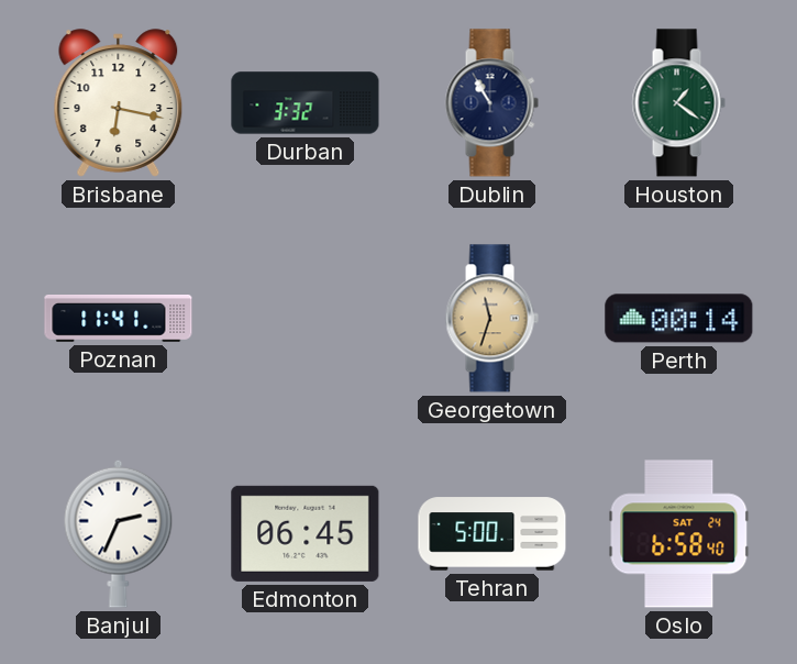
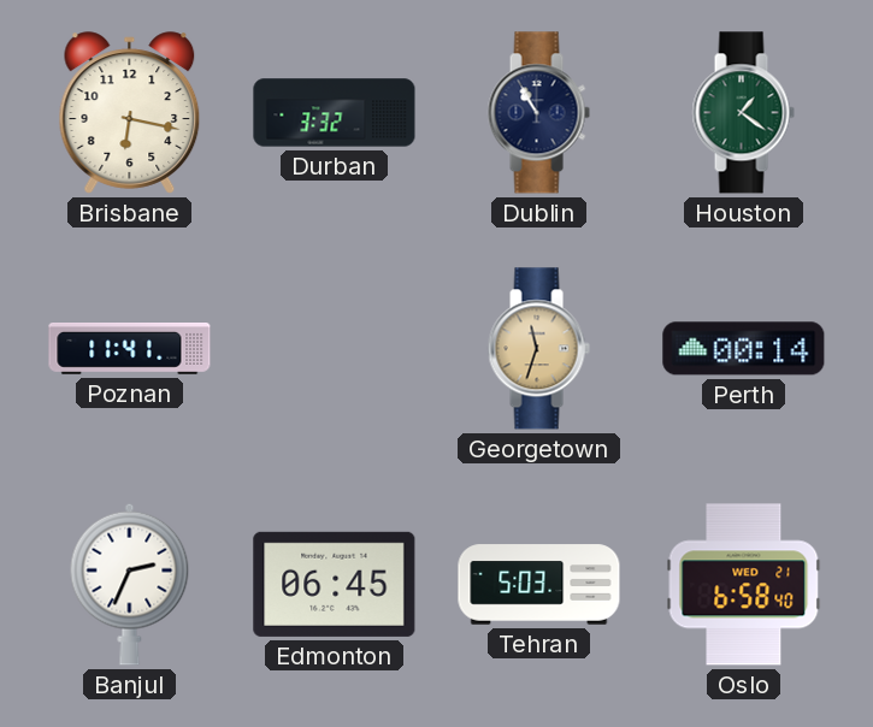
Tehran: 5:00 -> 5:03
Oslo date: SAT 24 -> WED 21
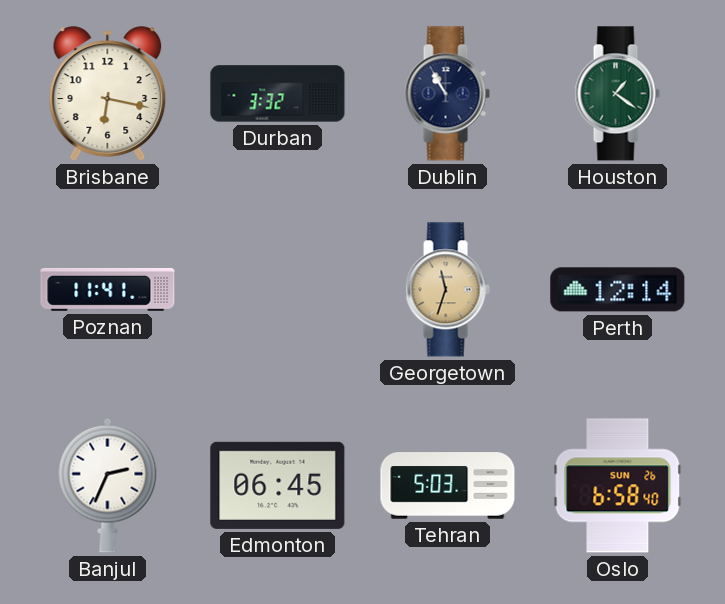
Perth: 00:14 -> 12:14
Oslo date: WED 21 -> SUN 26
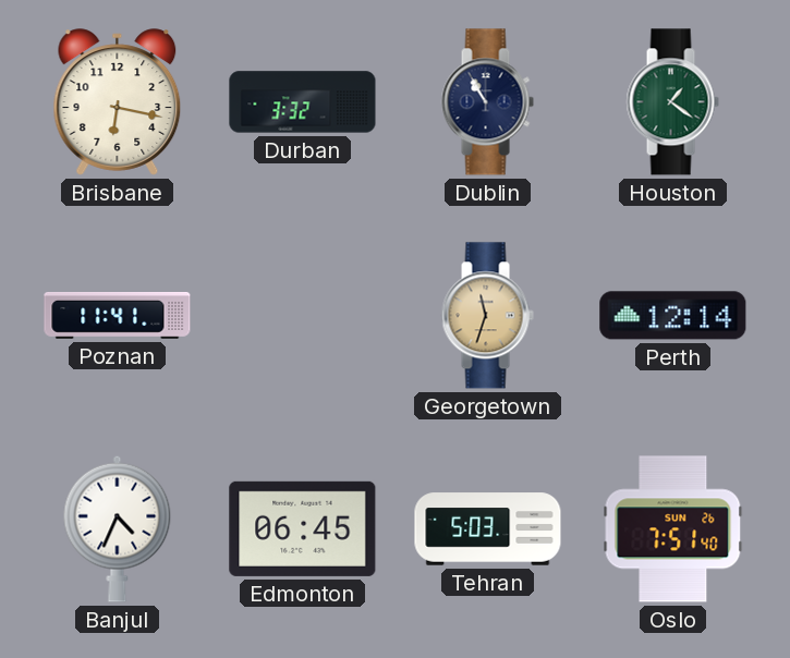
Banjul: 2:34 -> 4:34
Oslo: 6:58 -> 7:51
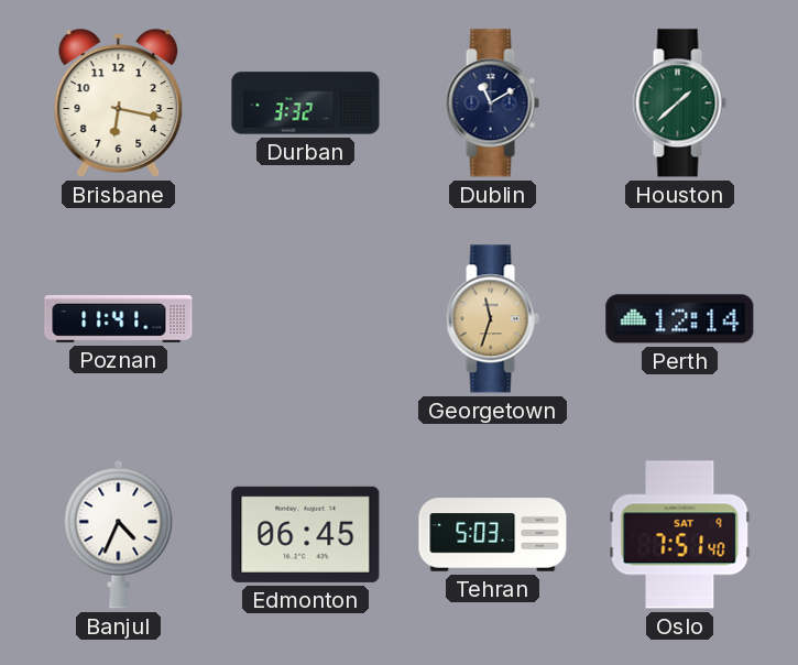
Dublin: 10:55 -> 11:10
Houston: 1:21 -> 1:38
Oslo date: SUN 26 -> SAT 9
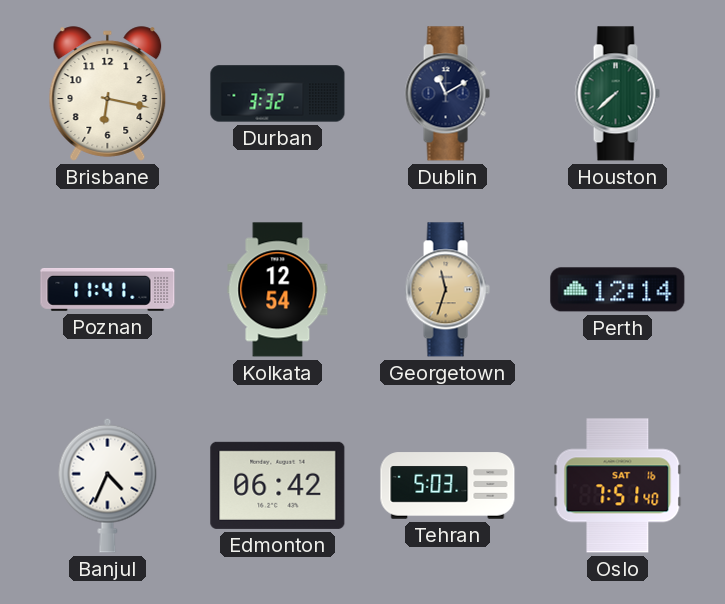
Houston: 1:38 -> 7:38
Kolkata: none -> 12:54
Edmonton: 06:45 -> 06:42
Oslo date: SAT 9 -> SAT 16
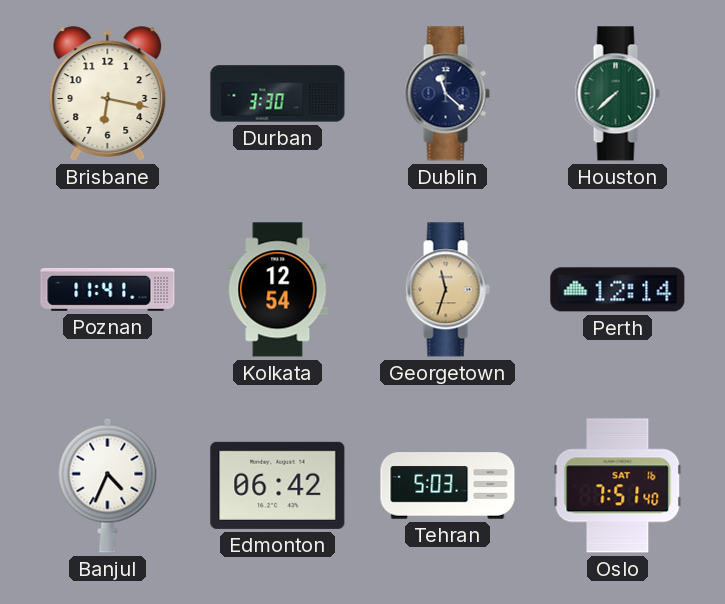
Durban: 3:32 -> 3:30
Dublin: 11:10 -> 11:22
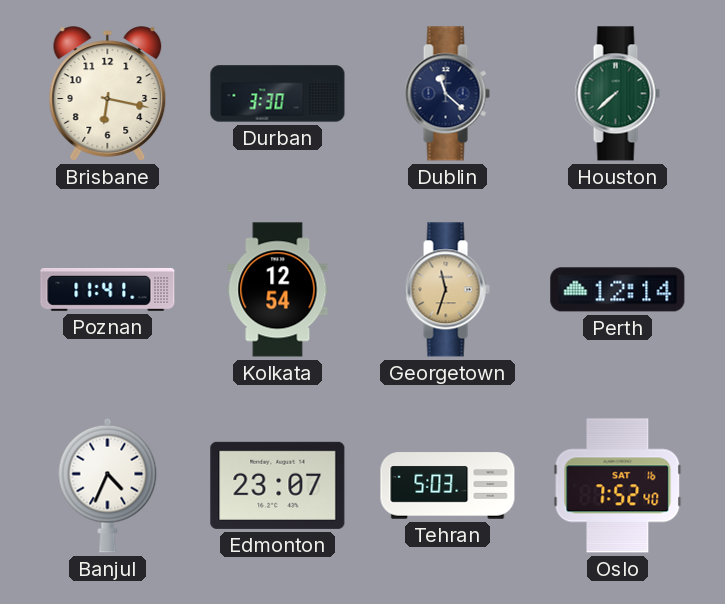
Edmonton: 06:42 -> 23:07
Oslo: 7:51 -> 7:52
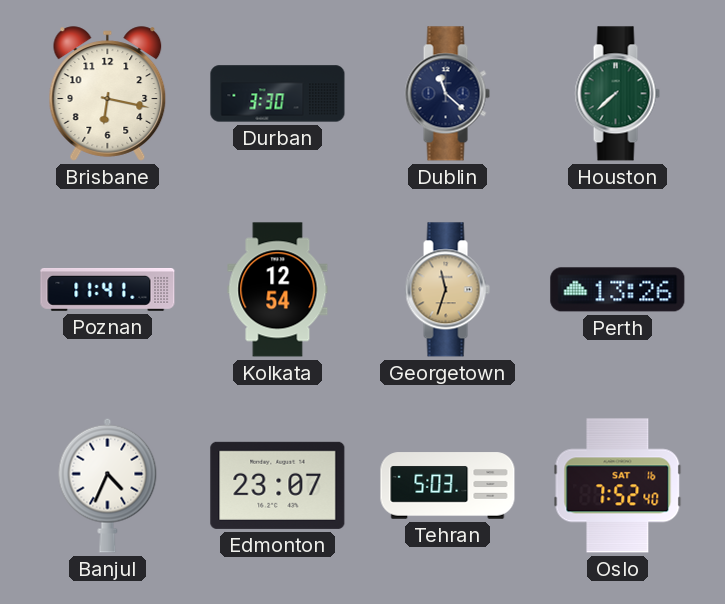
Perth: 12:14 -> 13:26
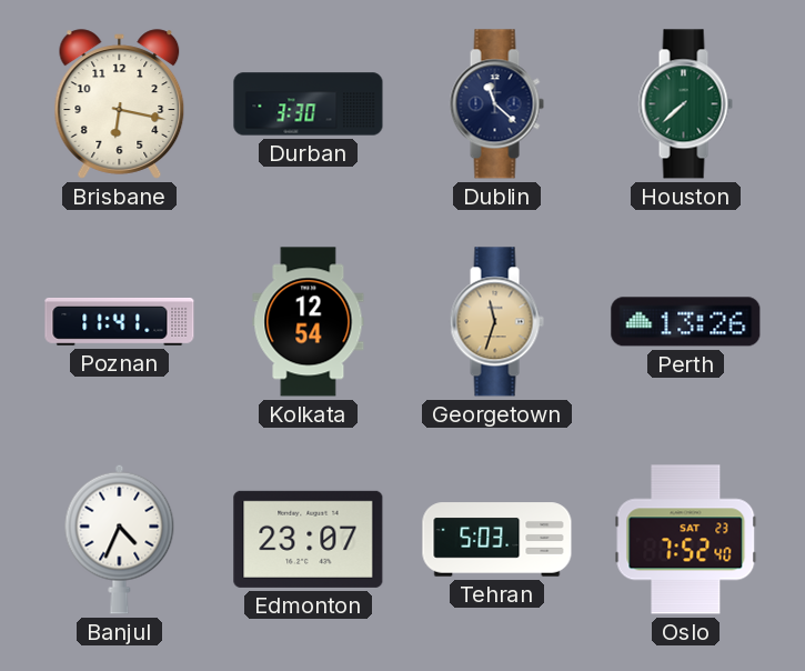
Oslo date: SAT 16 -> SAT 23
